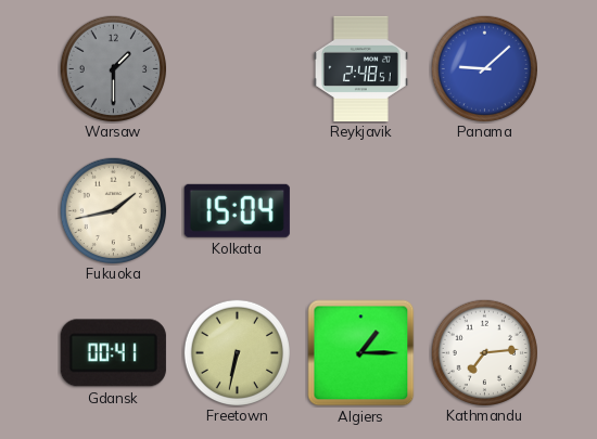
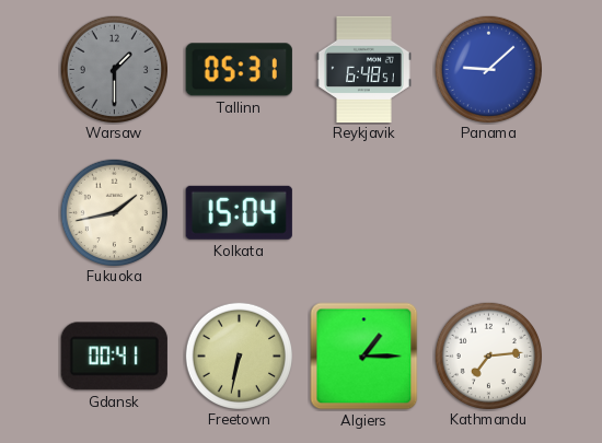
Tallinn: none -> 05:31
Reykjavik: 2:48 -> 6:48
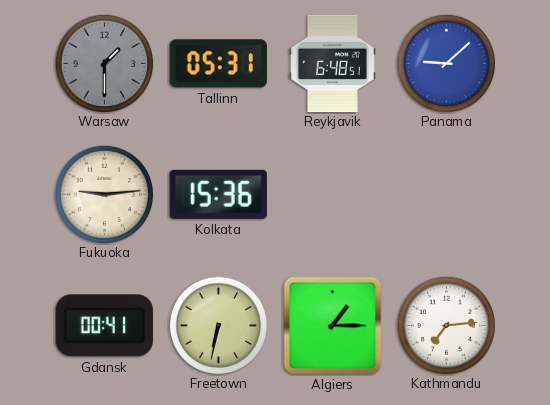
Fukuoka: 1:43 -> 9:14
Kolkata: 15:04 -> 15:36
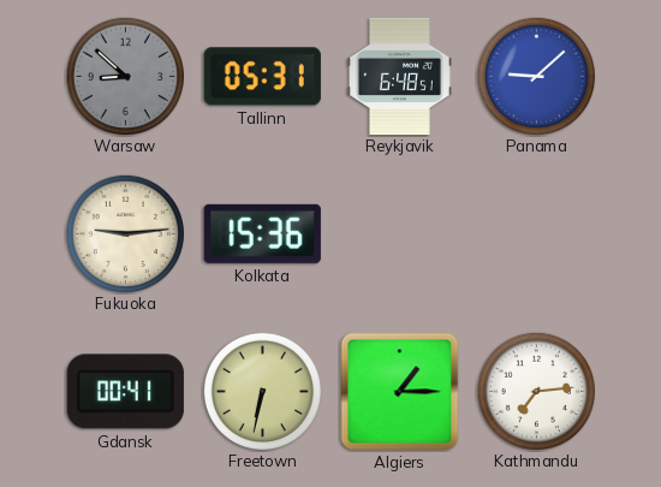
Warsaw: 1:30 -> 8:52
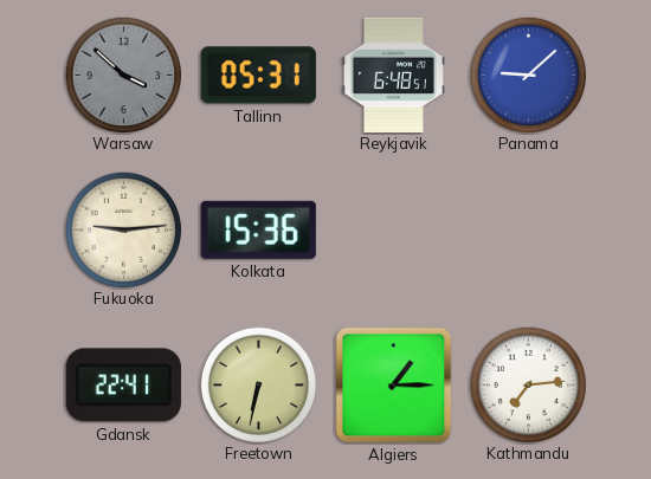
Warsaw: 8:52 -> 3:52
Gdansk: 00:41 -> 22:41
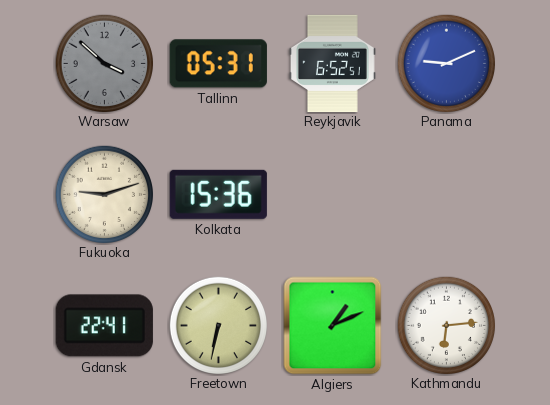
Reykjavik: 6:48 -> 6:52
Panama: 9:08 -> 9:11
Fukuoka: 9:14 -> 9:12
Algiers: 1:15 -> 1:11
Kathmandu: 7:14 -> 6:14
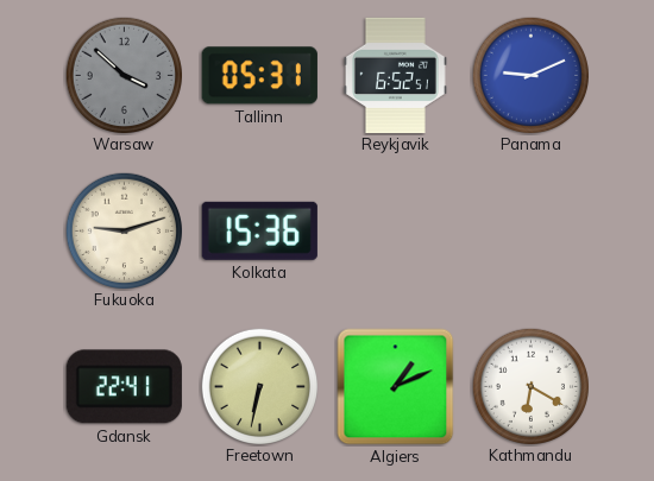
Kathmandu: 6:14 -> 6:20
